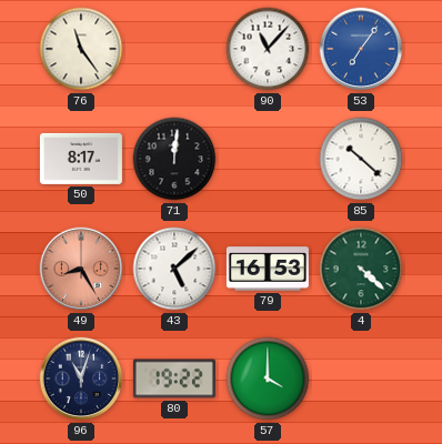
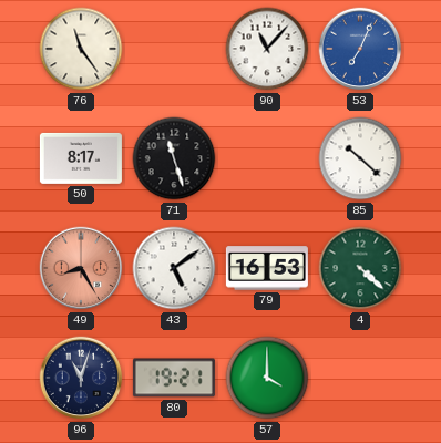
53: 7:06 -> 7:04
71: 12:01 -> 11:27
43: 5:08 -> 5:09
80: 19:22 -> 19:21
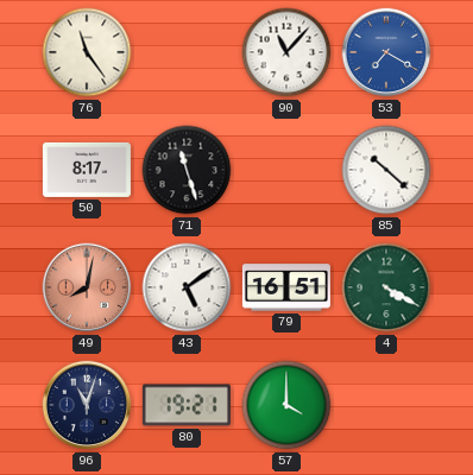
53: 7:04 -> 7:20
49: 8:25 -> 8:02
79: 16:53 -> 16:51
4: 4:22 -> 4:20
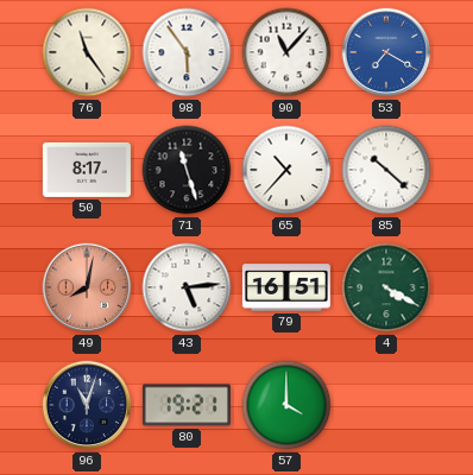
98: none -> 5:54
65: none -> 10:37
43: 5:09 -> 5:14
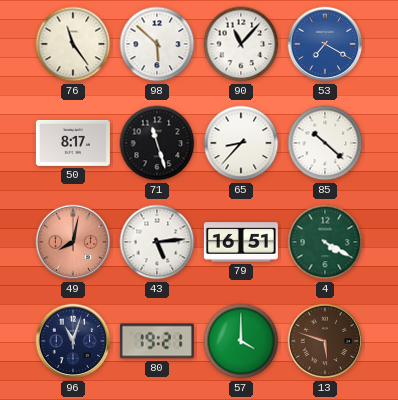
98: 5:54 -> 5:52
65: 10:37 -> 8:37
13: none -> 5:48
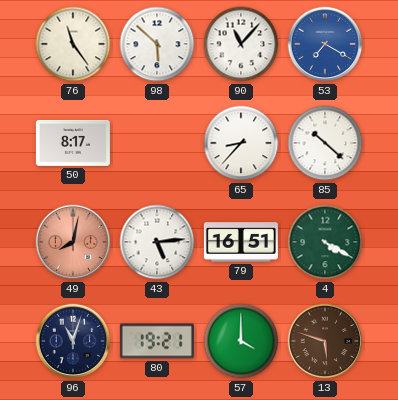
71: 11:27 -> none
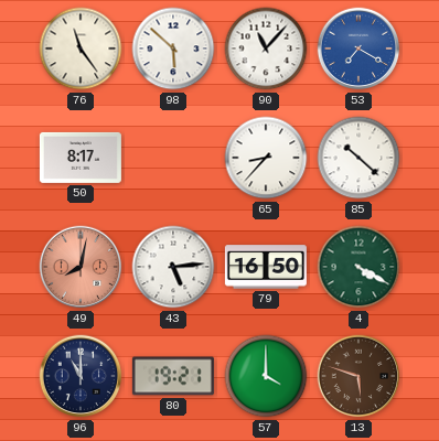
79: 16:51 -> 16:50
96: 11:03 -> 11:00
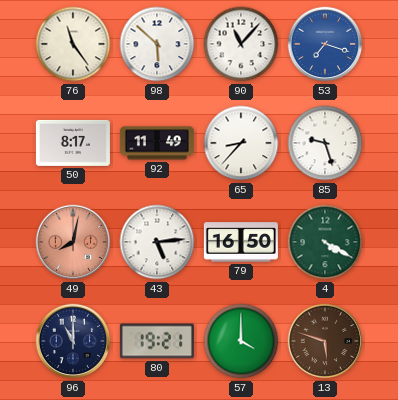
53: 7:20 -> 7:18
92: none -> 11:49
85: 10:22 -> 9:27
